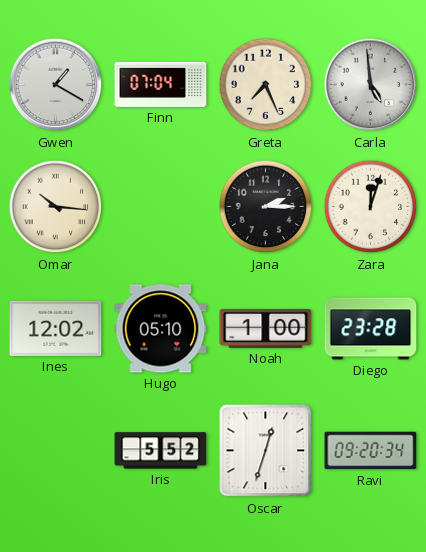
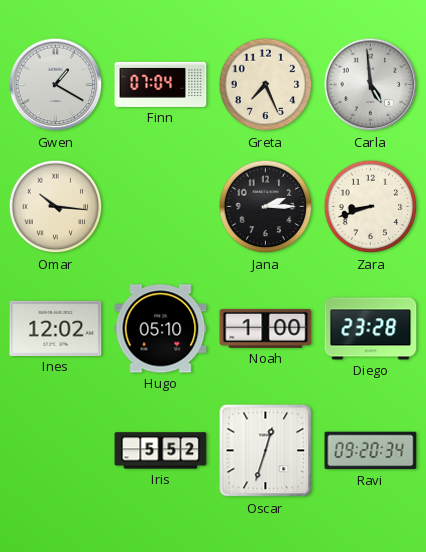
Zara: 12:03 -> 8:42
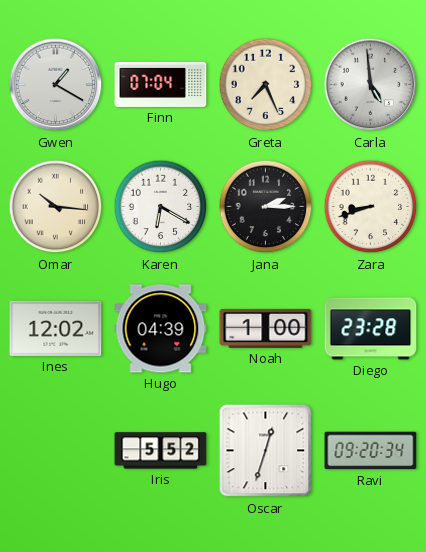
Karen: none -> 6:20
Hugo: 05:10 -> 04:39
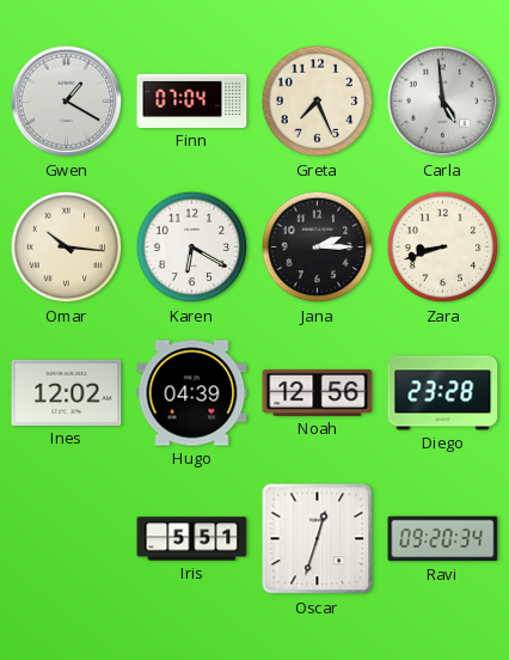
Noah: 1:00 -> 12:56
Iris: 5:52 -> 5:51
